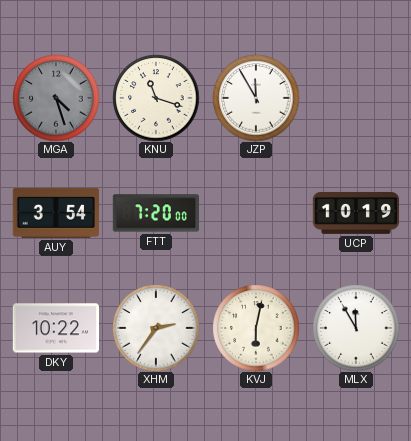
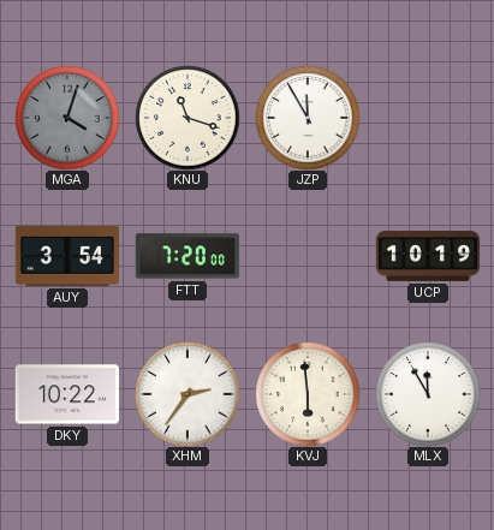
MGA: 4:27 -> 4:03
KVJ: 6:02 -> 5:59
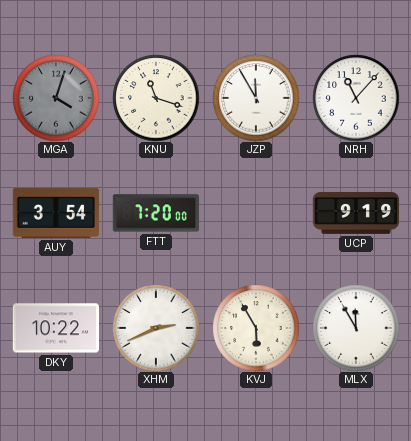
NRH: none -> 11:07
UCP: 10:19 -> 9:19
XHM: 2:36 -> 2:41
KVJ: 5:59 -> 5:55
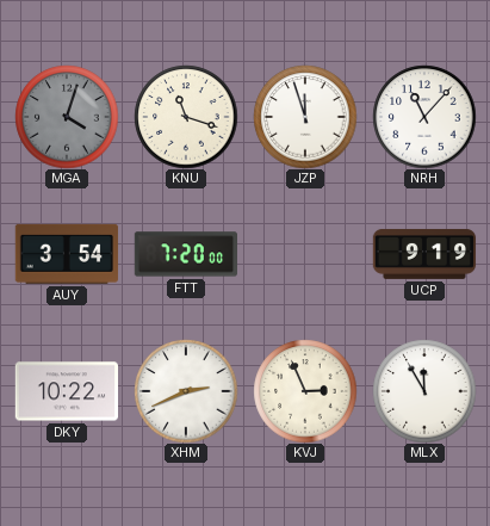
JZP: 11:55 -> 11:57
KVJ: 5:55 -> 2:56
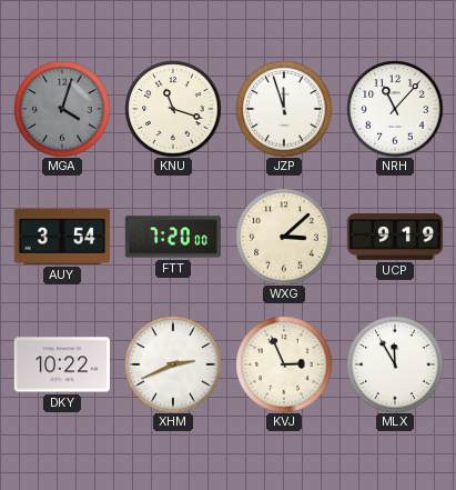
WXG: none -> 3:08
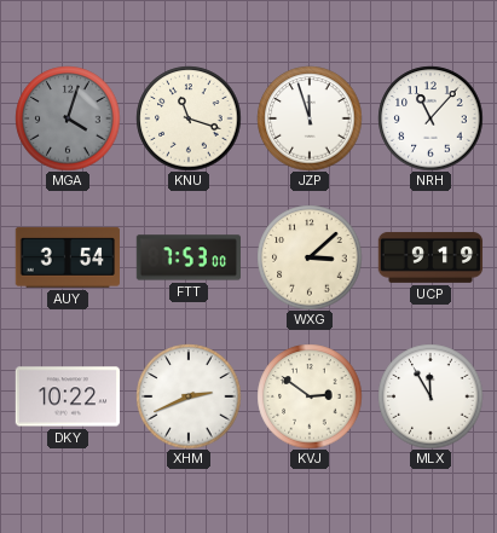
FTT: 7:20 -> 7:53
KVJ: 2:56 -> 2:51
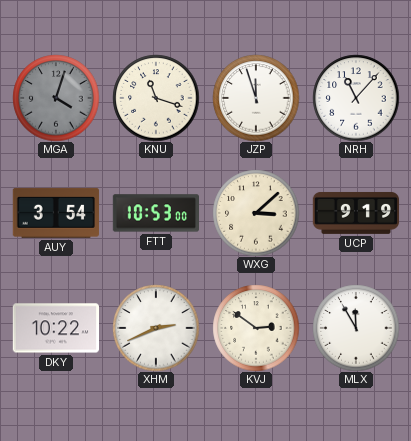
FTT: 7:53 -> 10:53
